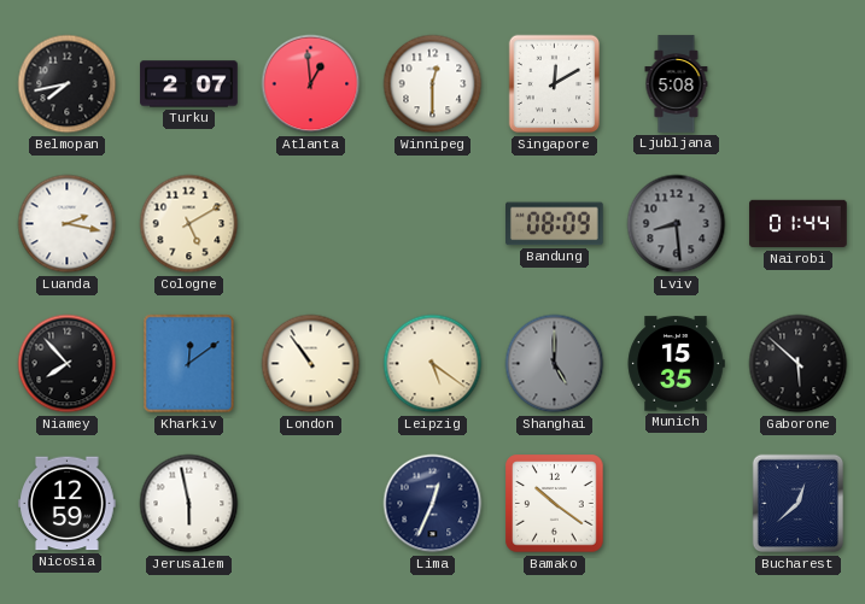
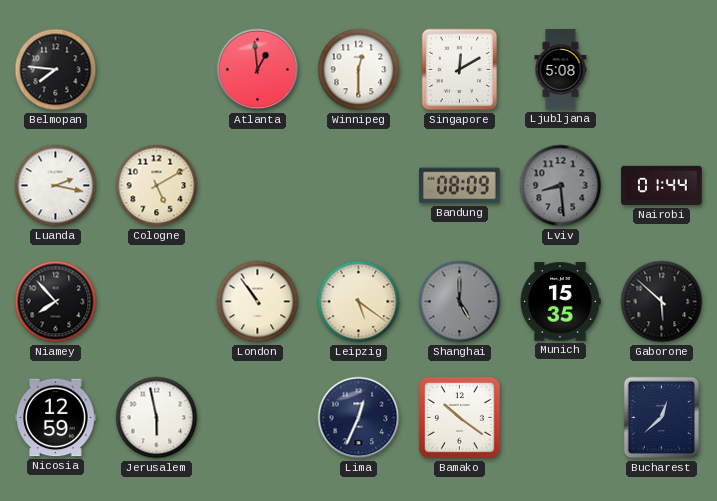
Belmopan: 7:43 -> 7:46
Turku: 2:07 -> none
Kharkiv: 12:09 -> none
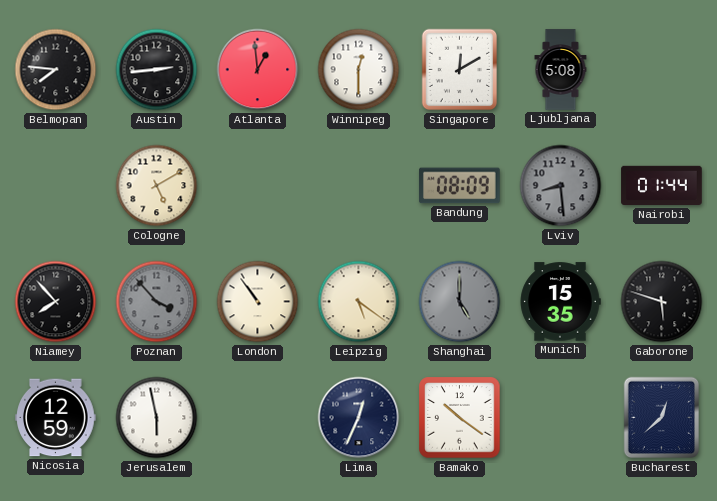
Austin: none -> 2:44
Luanda: 2:17 -> none
Poznan: none -> 3:53
Gaborone: 5:52 -> 5:48
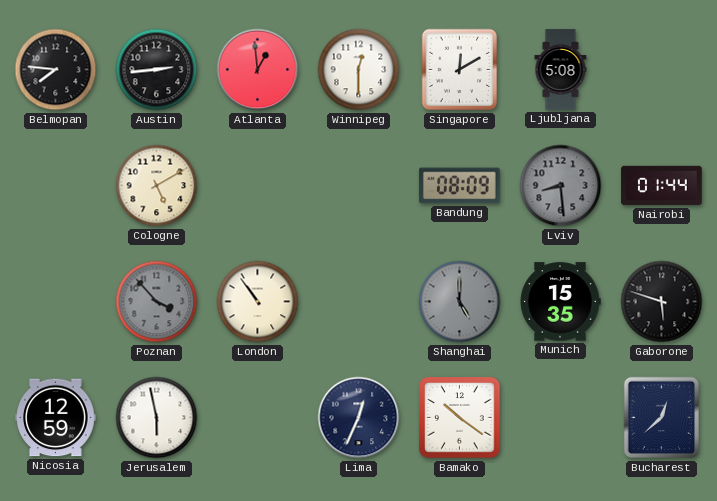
Niamey: 7:53 -> none
Leipzig: 5:21 -> none
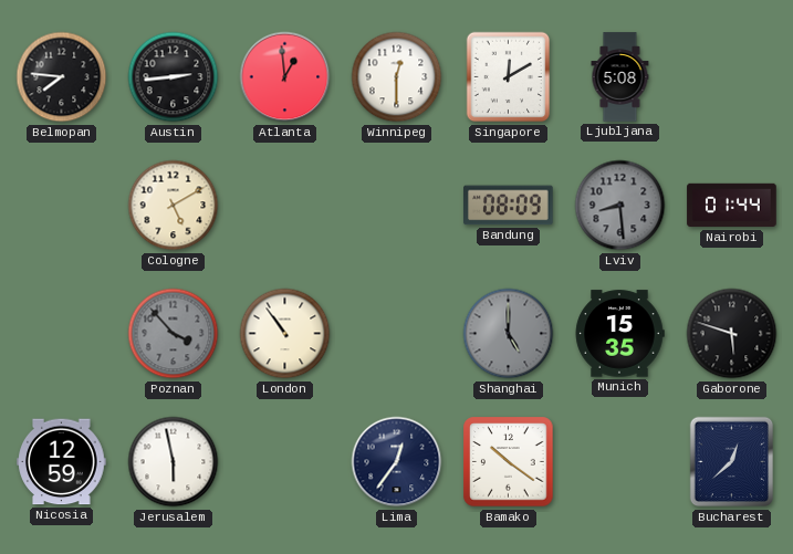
Lima: 12:34 -> 12:36
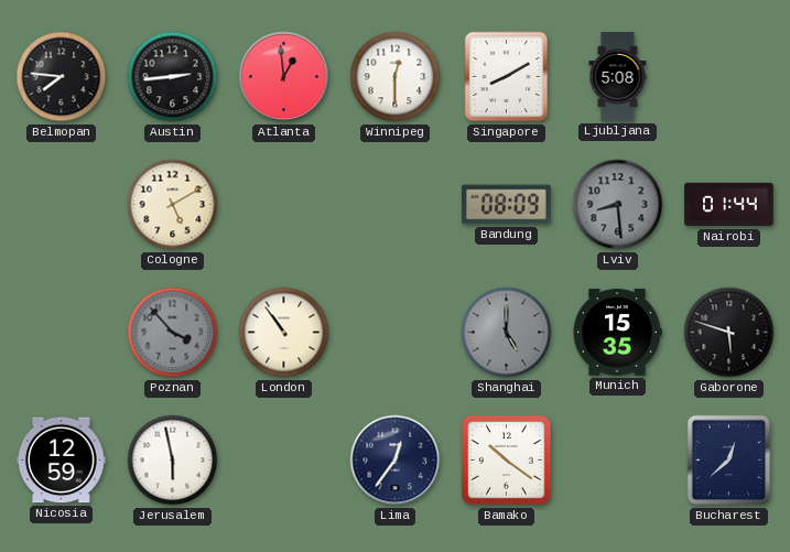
Singapore: 12:10 -> 8:10
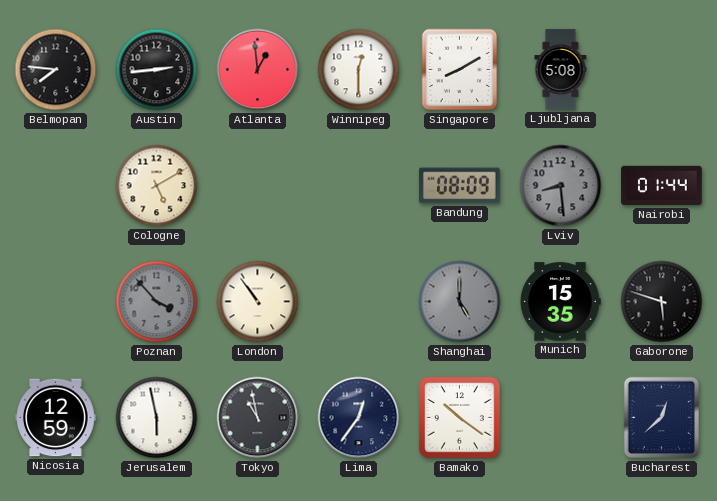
Tokyo: none -> 10:58
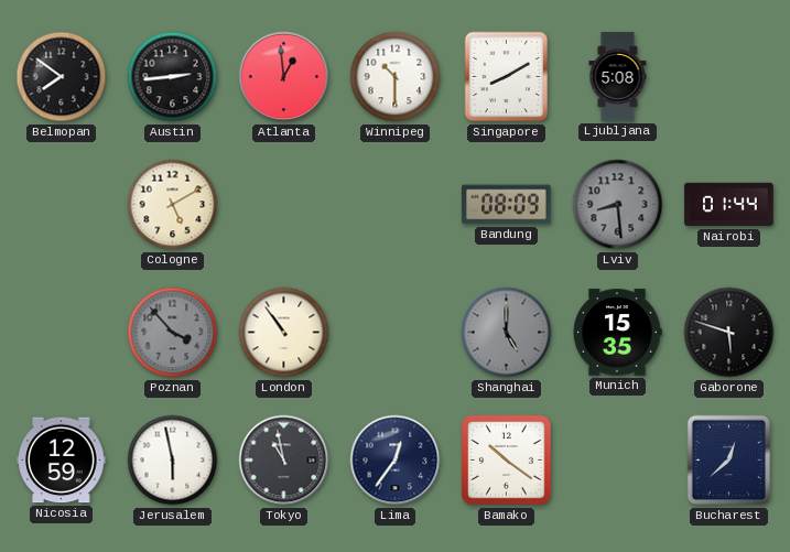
Belmopan: 7:46 -> 7:51
Winnipeg: 12:30 -> 10:30
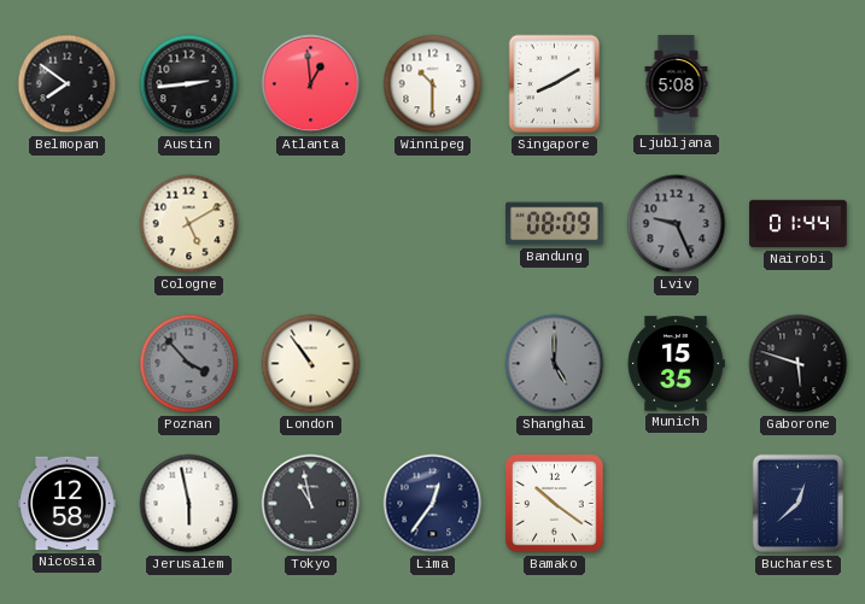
Lviv: 8:29 -> 9:26
Nicosia: 12:59 -> 12:58
